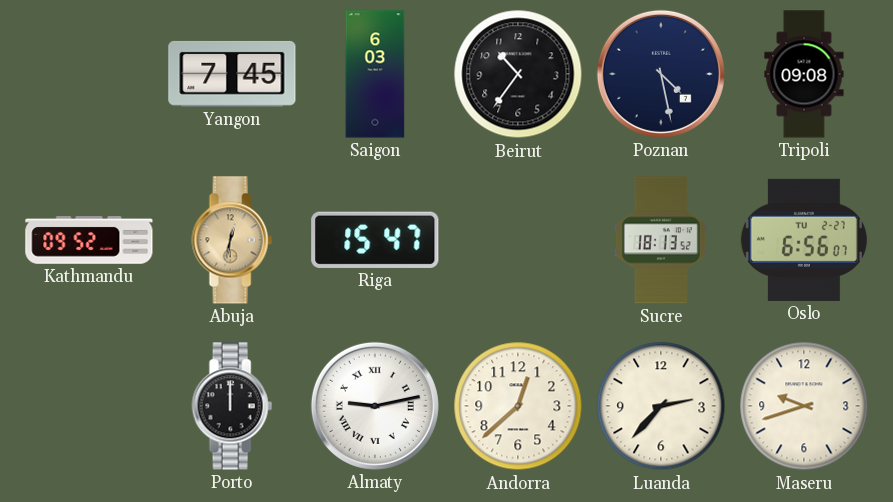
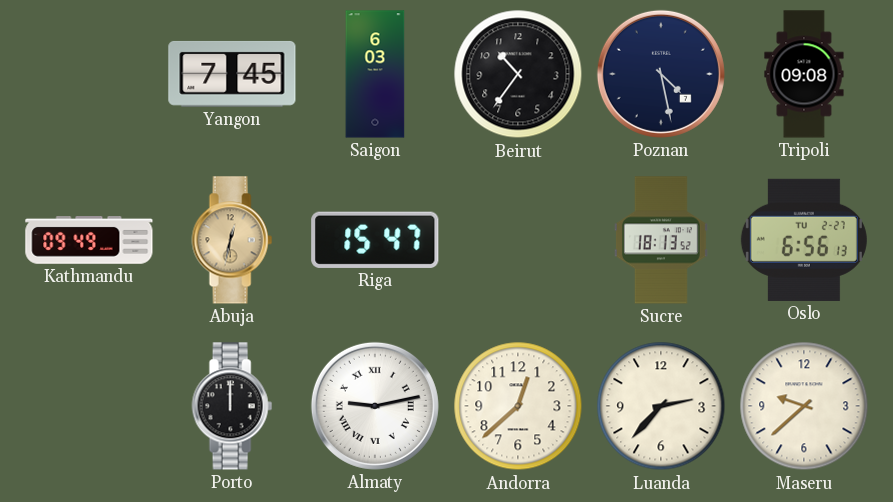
Kathmandu: 09:52 -> 09:49
Oslo: 6:56:07 -> 6:56:13
Maseru: 9:42 -> 9:38
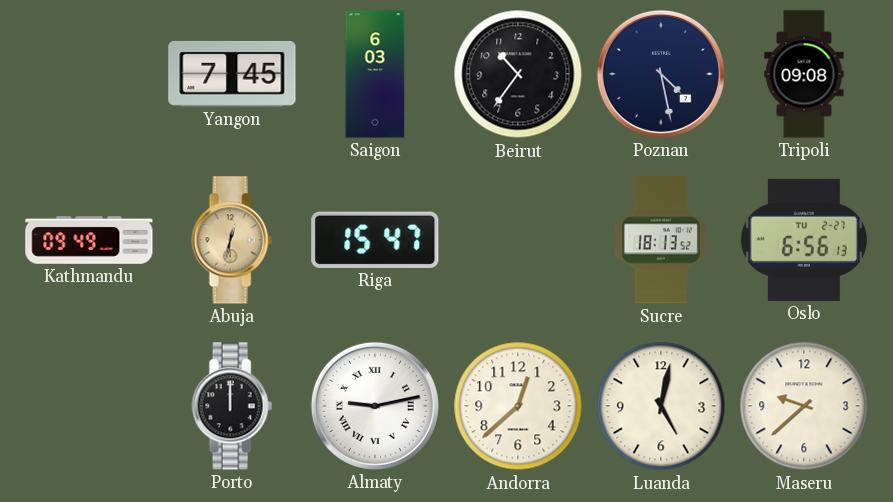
Luanda: 2:37 -> 5:02
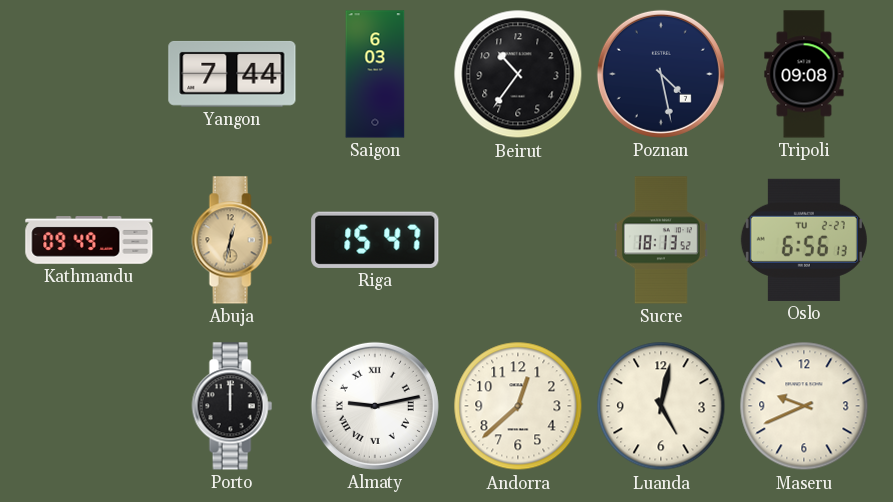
Yangon: 7:45 -> 7:44
Maseru: 9:38 -> 9:41
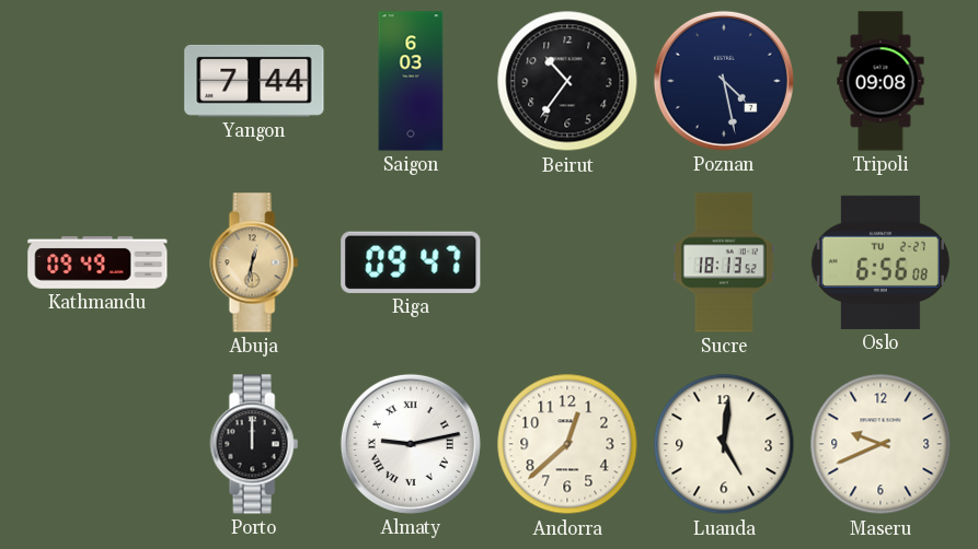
Riga: 15:47 -> 09:47
Oslo: 6:56:13 -> 6:56:08
Luanda: 5:02 -> 5:01
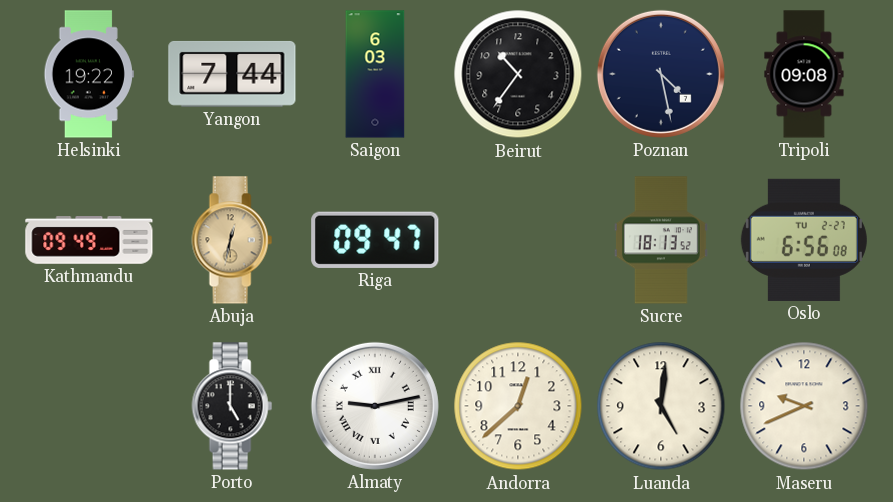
Helsinki: none -> 19:22
Porto: 12:00 -> 5:00
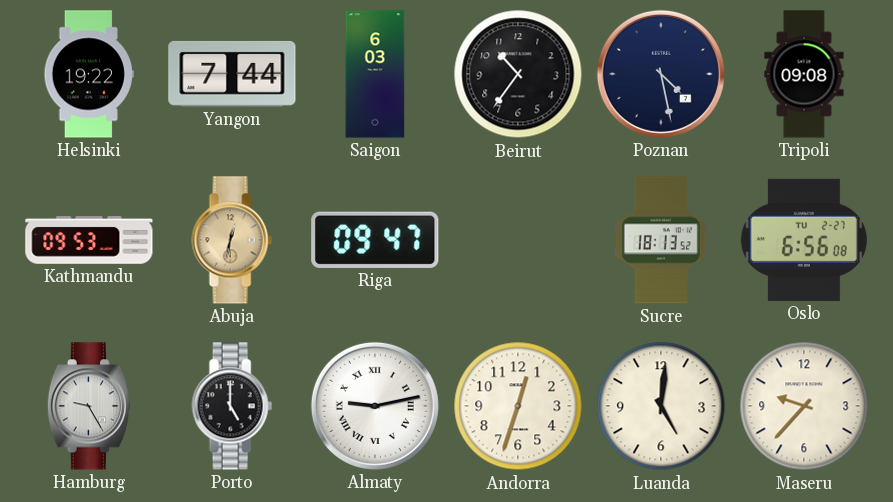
Kathmandu: 09:49 -> 09:53
Hamburg: none -> 9:25
Andorra: 12:38 -> 12:33
Maseru: 9:41 -> 9:37
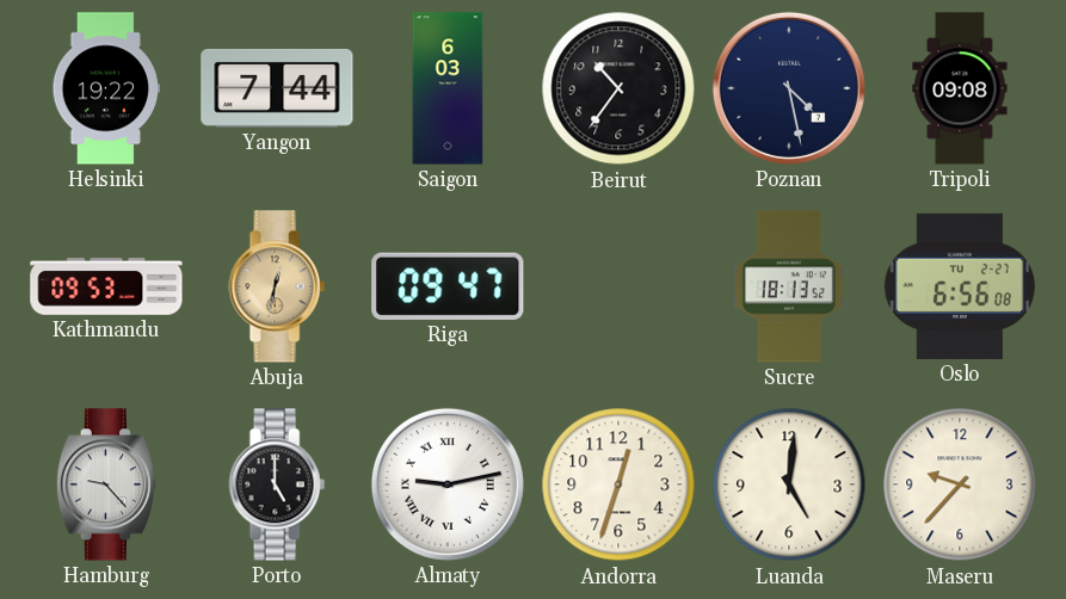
Hamburg: 9:25 -> 9:23
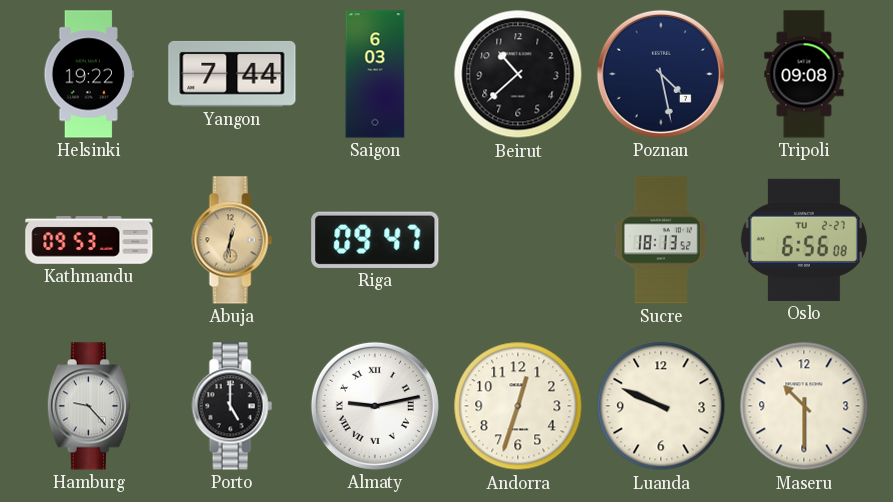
Beirut: 10:36 -> 10:38
Luanda: 5:01 -> 9:49
Maseru: 9:37 -> 10:30
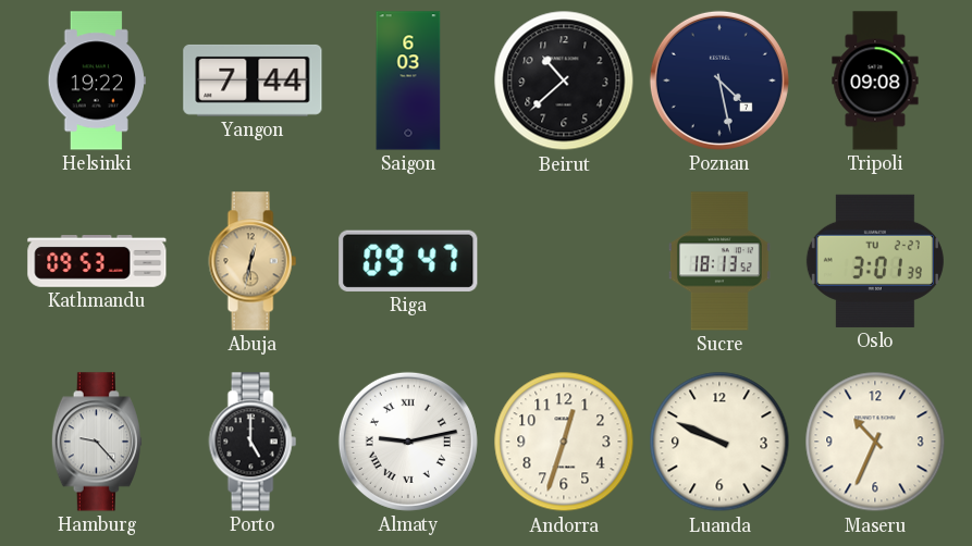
Oslo: 6:56 -> 3:01
Maseru: 10:30 -> 10:34
